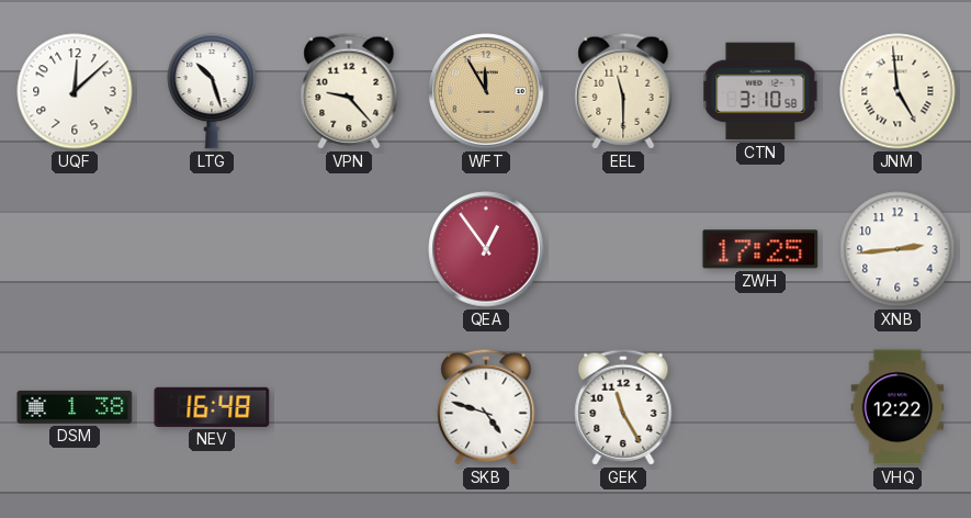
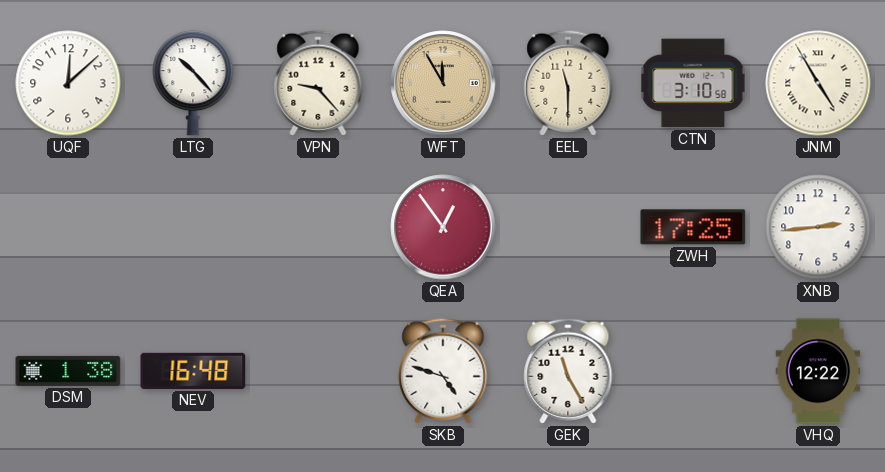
LTG: 10:27 -> 10:23
JNM: 4:59 -> 4:55
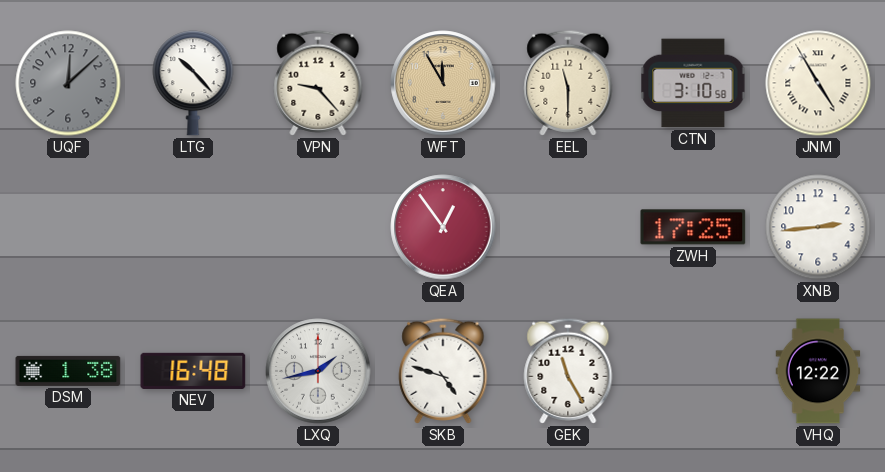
UQF dial: white -> grey
LXQ: none -> 1:43
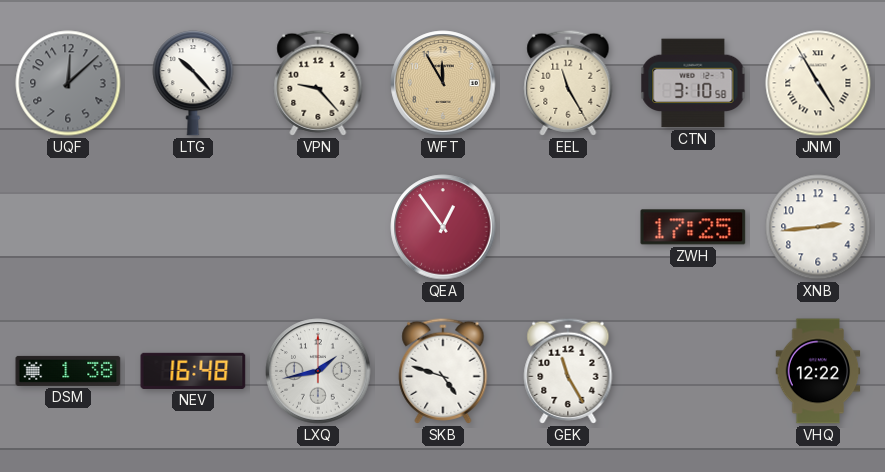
EEL: 11:30 -> 11:25
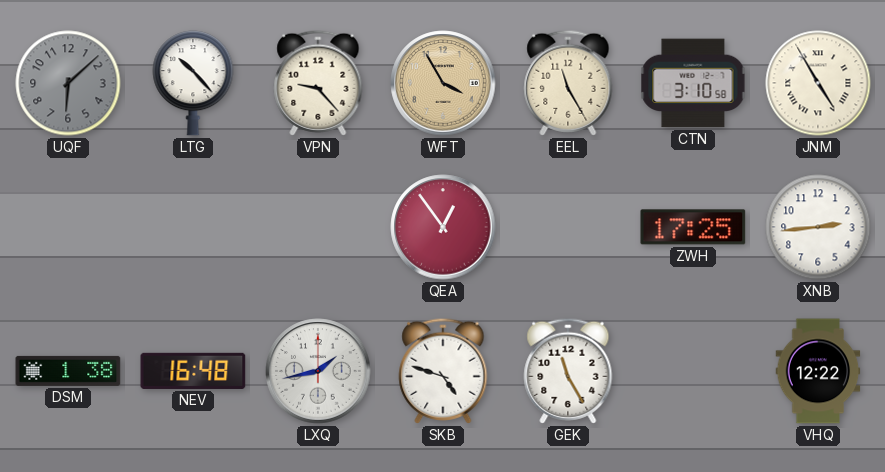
UQF: 12:08 -> 6:08
WFT: 11:55 -> 3:55
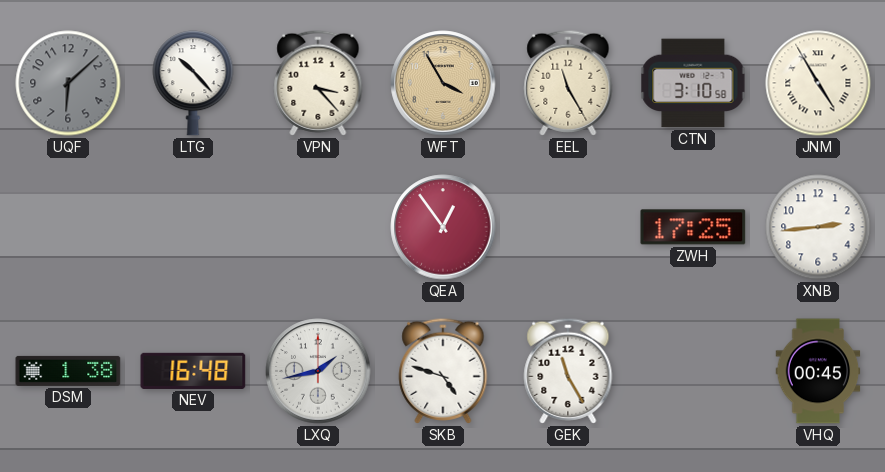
VPN: 9:23 -> 3:23
VHQ: 12:22 -> 00:45
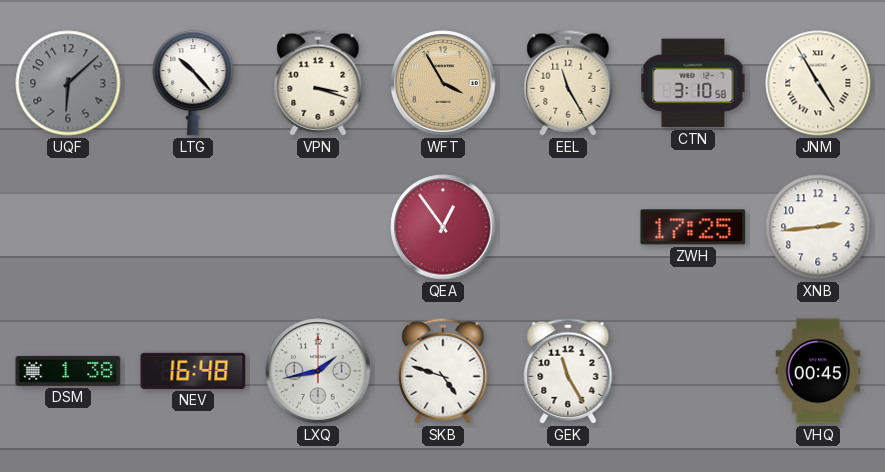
VPN: 3:23 -> 3:18
